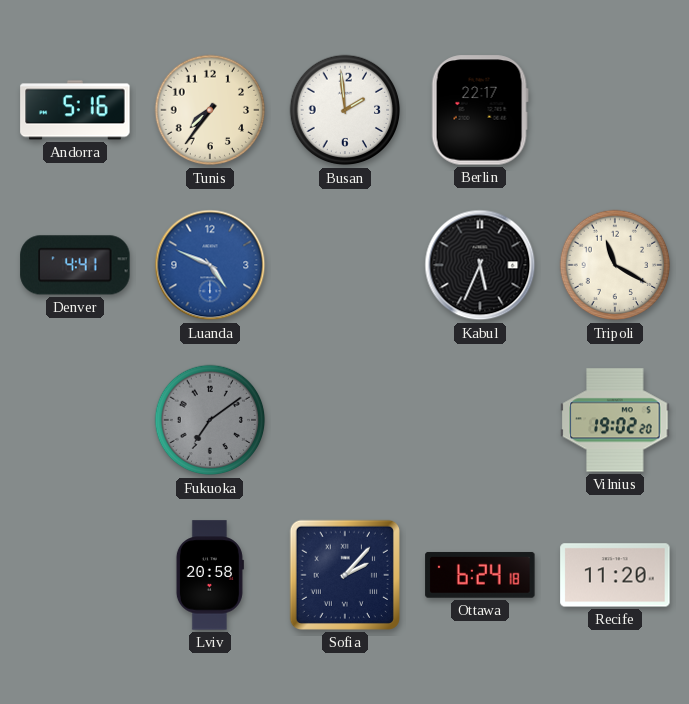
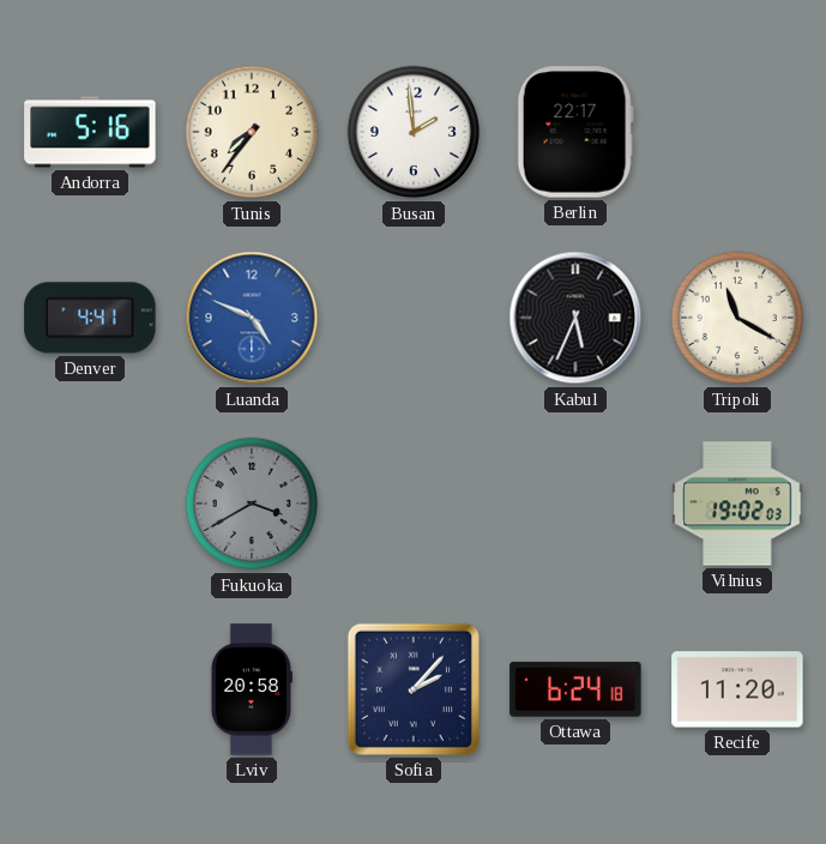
Fukuoka: 7:09 -> 3:40
Vilnius: 19:02:20 -> 19:02:03
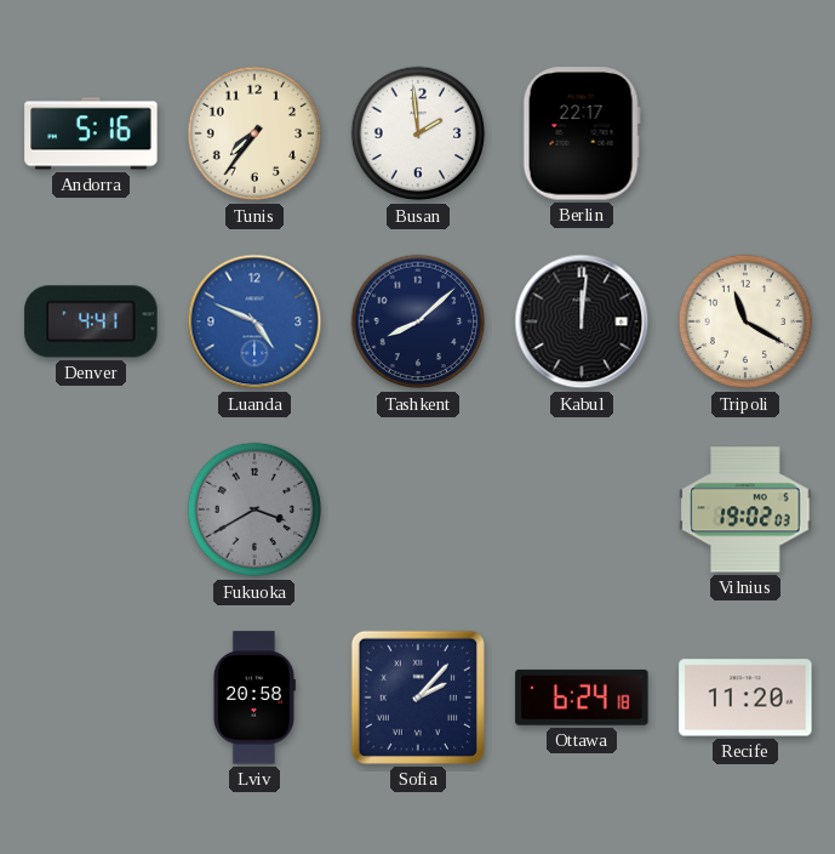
Tashkent: none -> 8:08
Kabul: 5:34 -> 12:01
